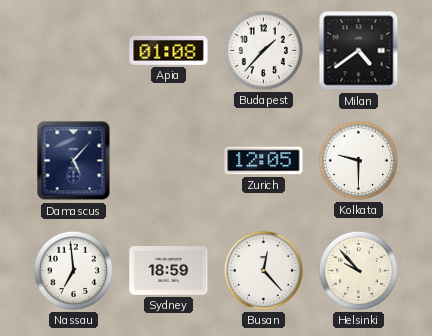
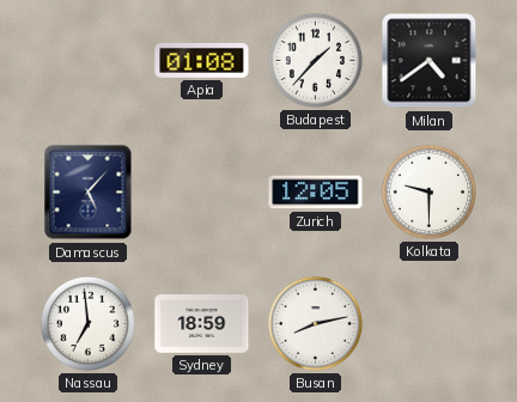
Busan: 12:23 -> 8:13
Helsinki: 9:53 -> none
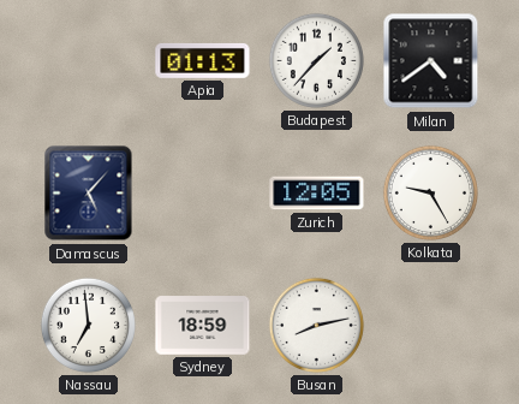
Apia: 01:08 -> 01:13
Kolkata: 9:30 -> 9:25
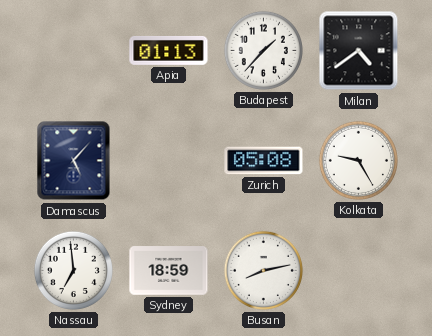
Zurich: 12:05 -> 05:08
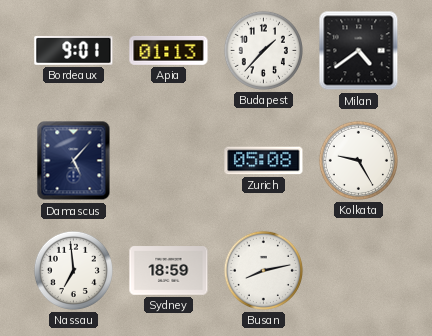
Bordeaux: none -> 9:01
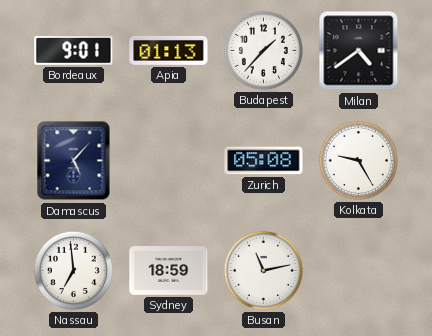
Busan: 8:13 -> 11:13
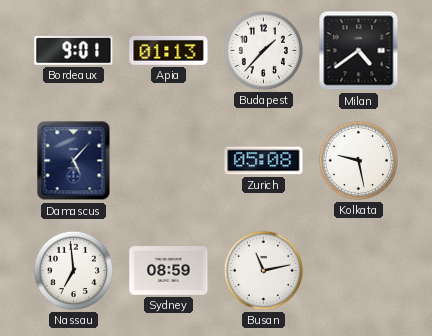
Kolkata: 9:25 -> 9:28
Sydney: 18:59 -> 08:59
